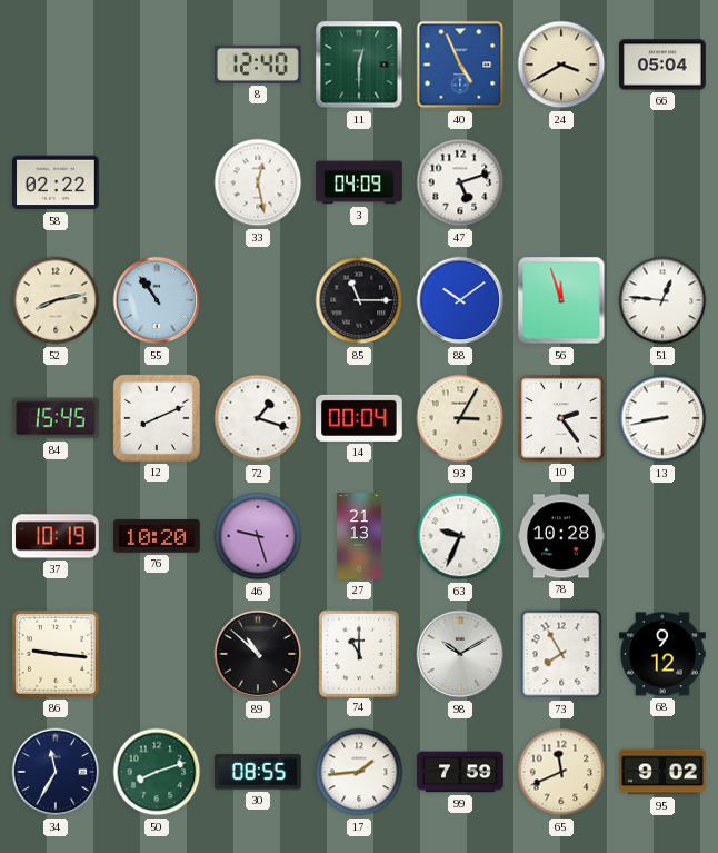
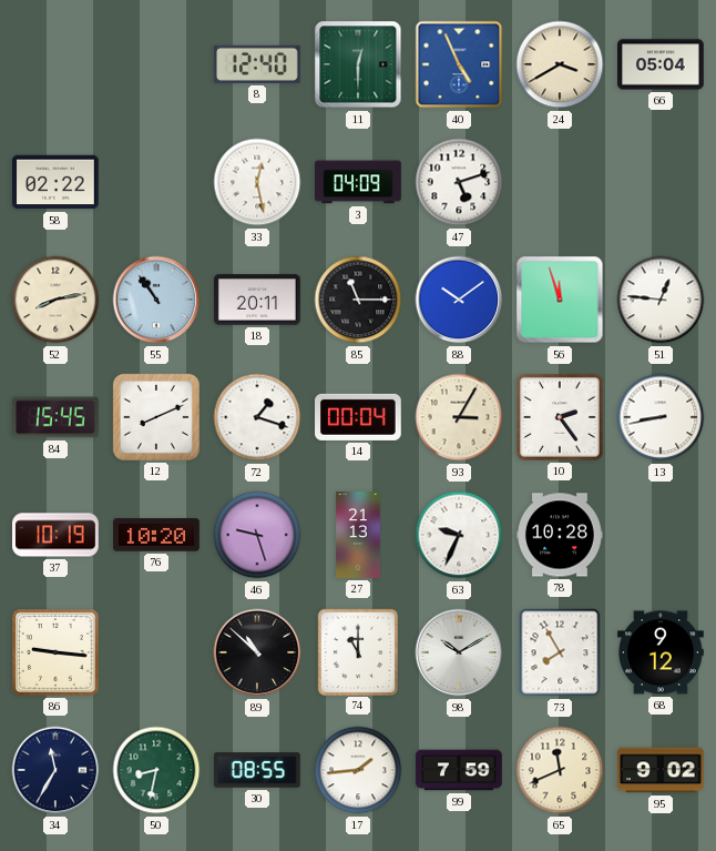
18: none -> 20:11
50: 8:12 -> 8:32
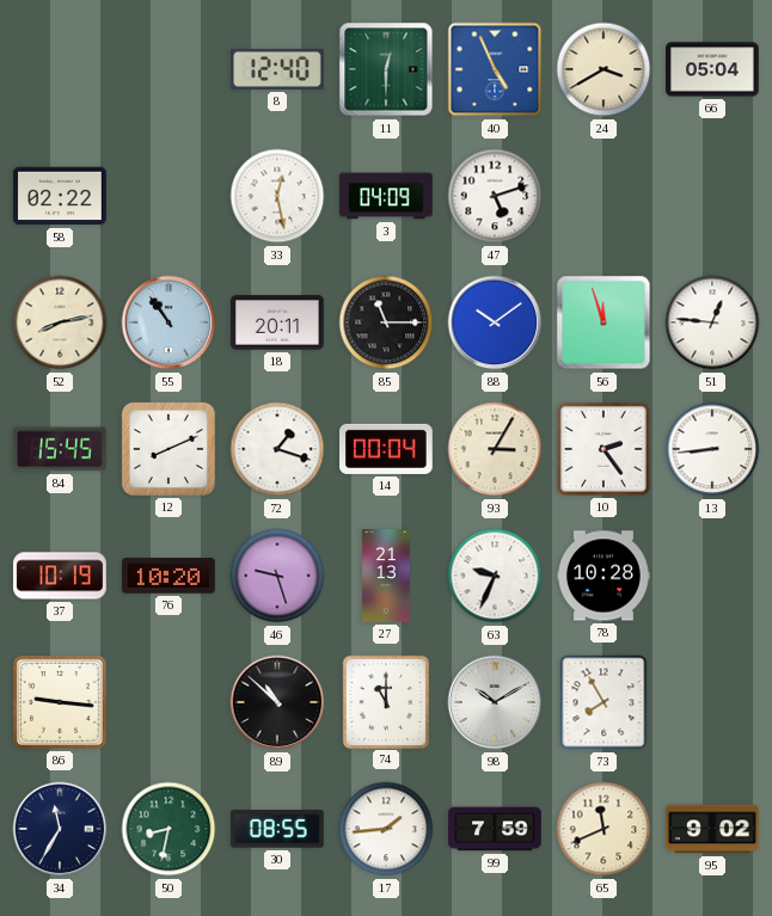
13: 8:43 -> 8:44
68: 9:12 -> none
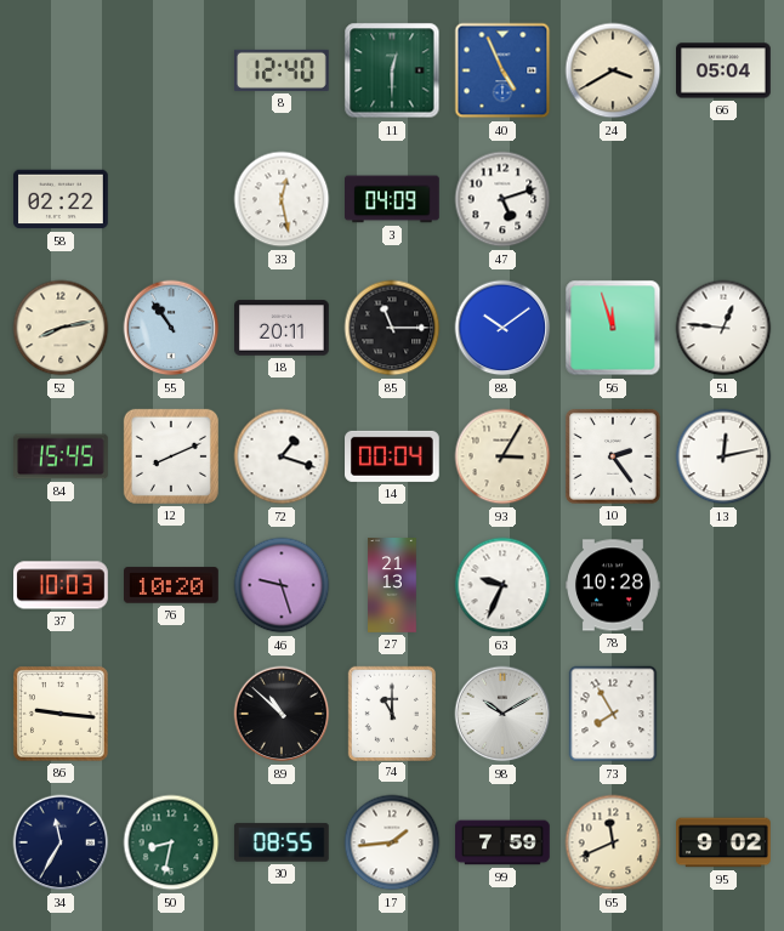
13: 8:44 -> 12:13
37: 10:19 -> 10:03
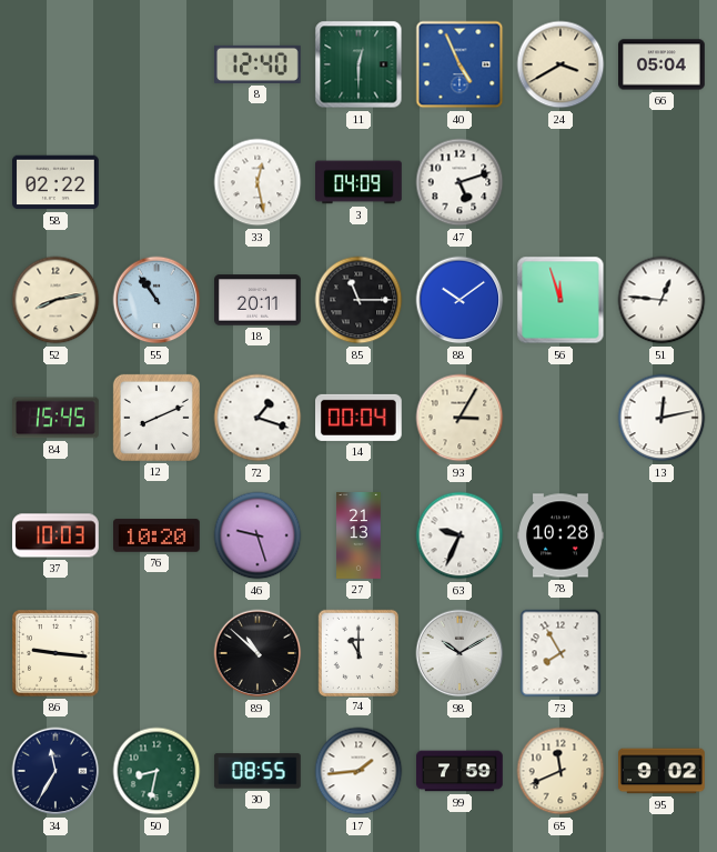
10: 2:24 -> none
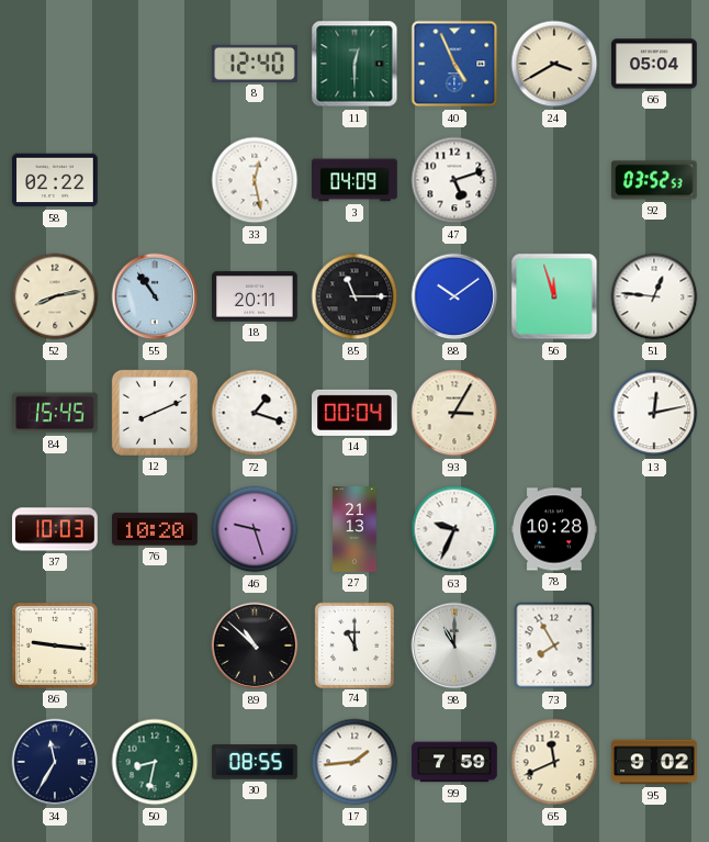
92: none -> 03:52
98: 10:10 -> 11:00
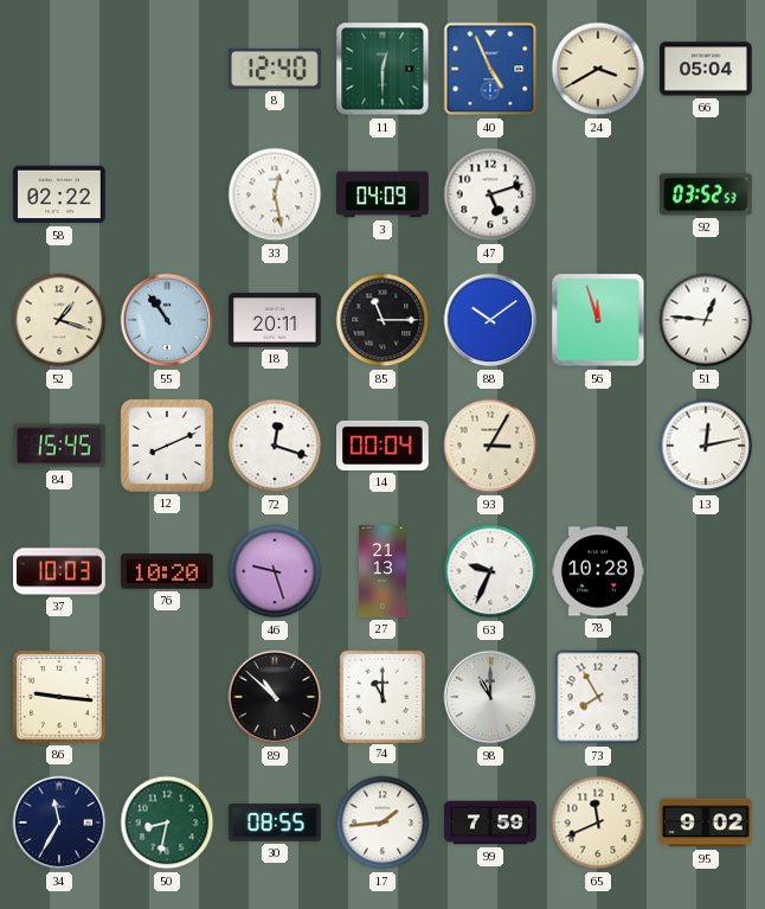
52: 8:13 -> 1:18
72: 1:18 -> 12:18
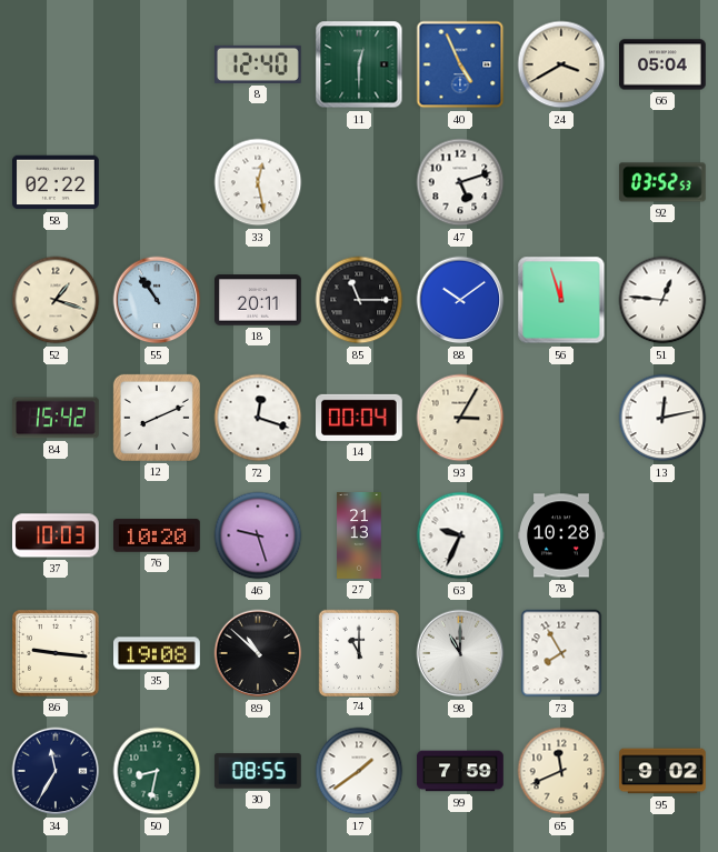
3: 04:09 -> none
84: 15:45 -> 15:42
35: none -> 19:08
17: 1:44 -> 1:39
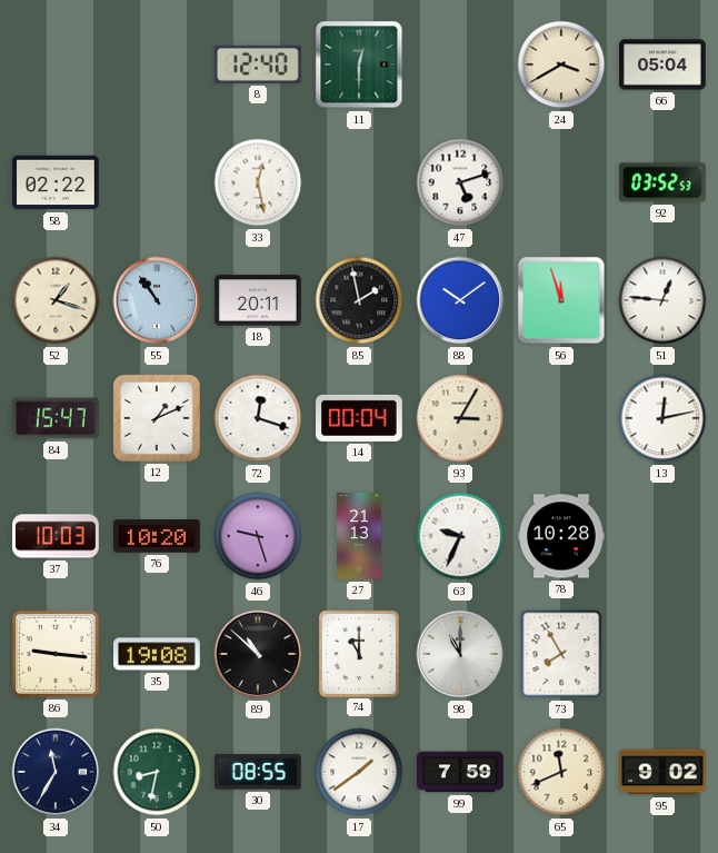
40: 4:56 -> none
85: 11:15 -> 1:58
84: 15:42 -> 15:47
12: 8:11 -> 1:11
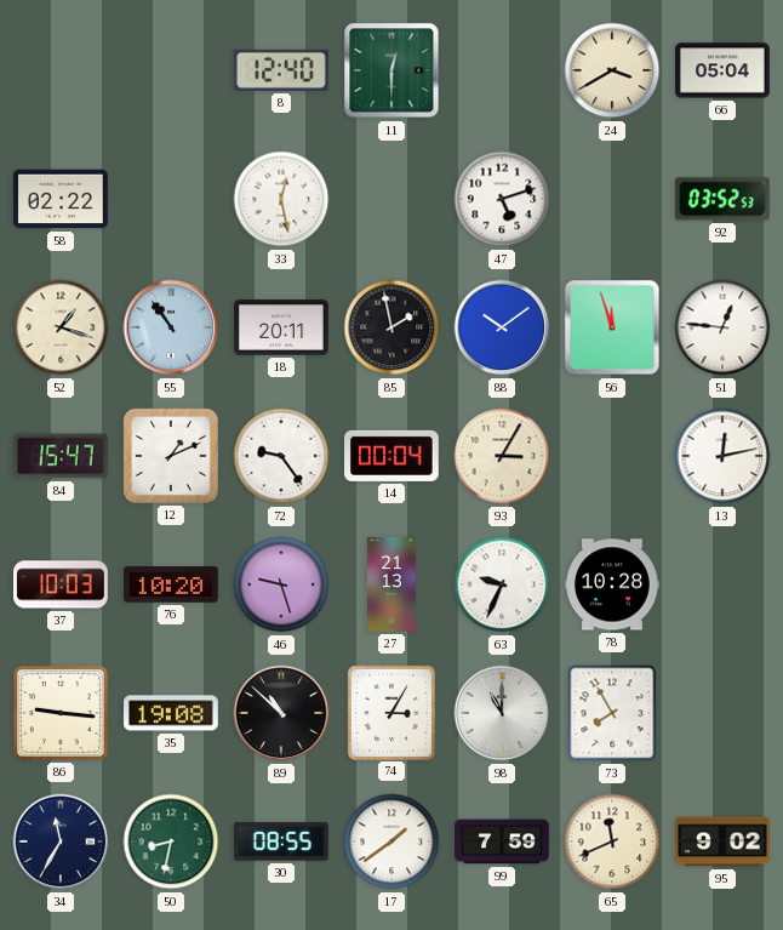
72: 12:18 -> 9:24
74: 11:00 -> 3:05
